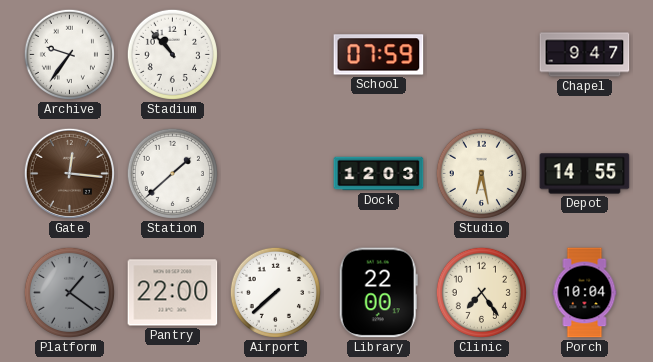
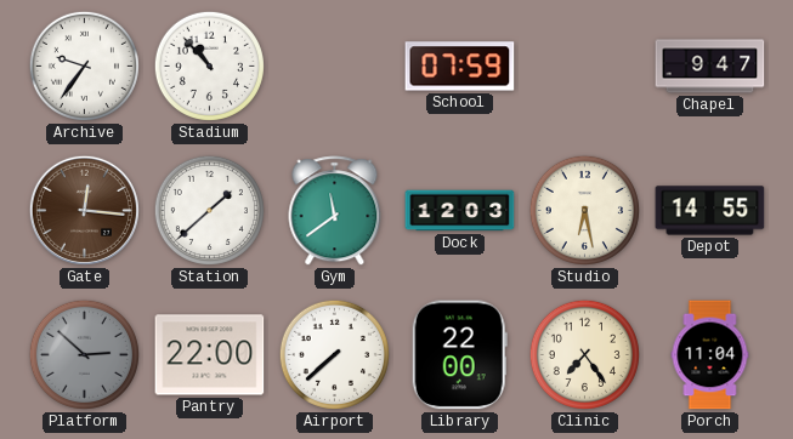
Gym: none -> 11:39
Platform: 1:21 -> 2:52
Porch: 10:04 -> 11:04
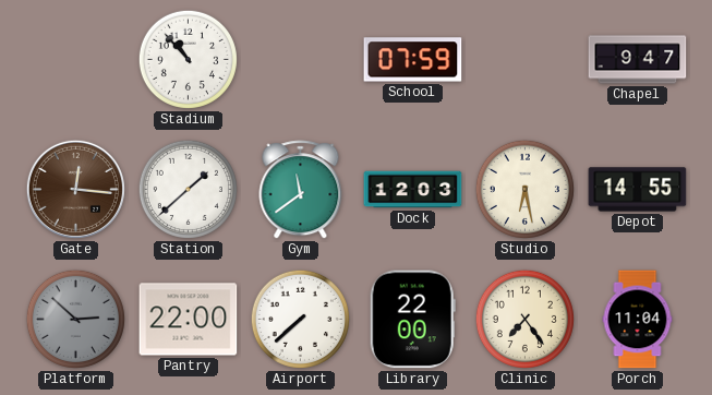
Archive: 9:36 -> none
